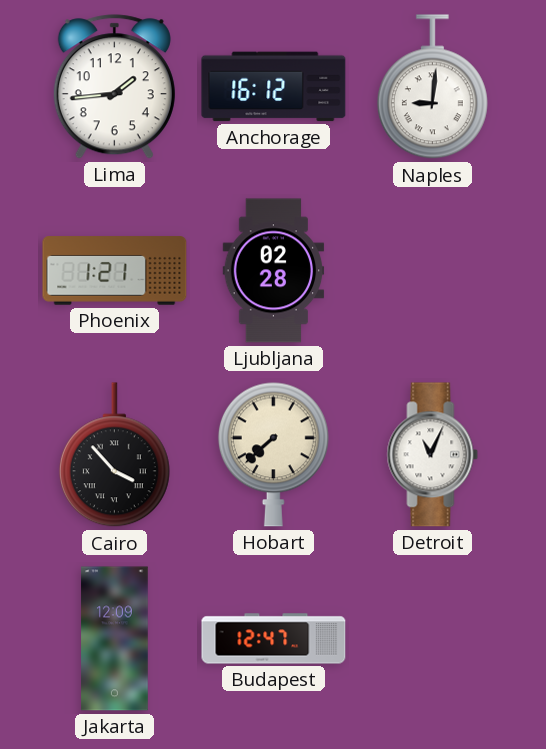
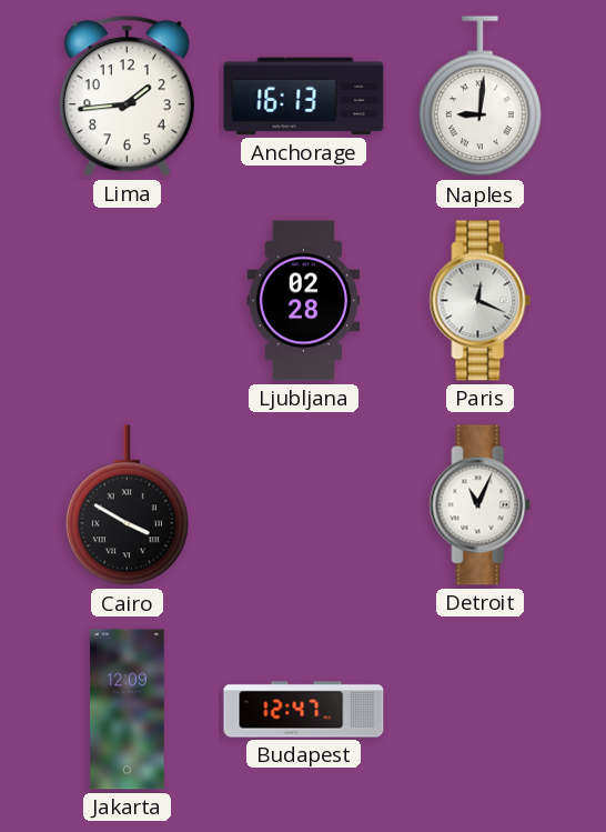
Anchorage: 16:12 -> 16:13
Phoenix: 1:21 -> none
Paris: none -> 12:19
Cairo: 3:53 -> 3:50
Hobart: 7:38 -> none
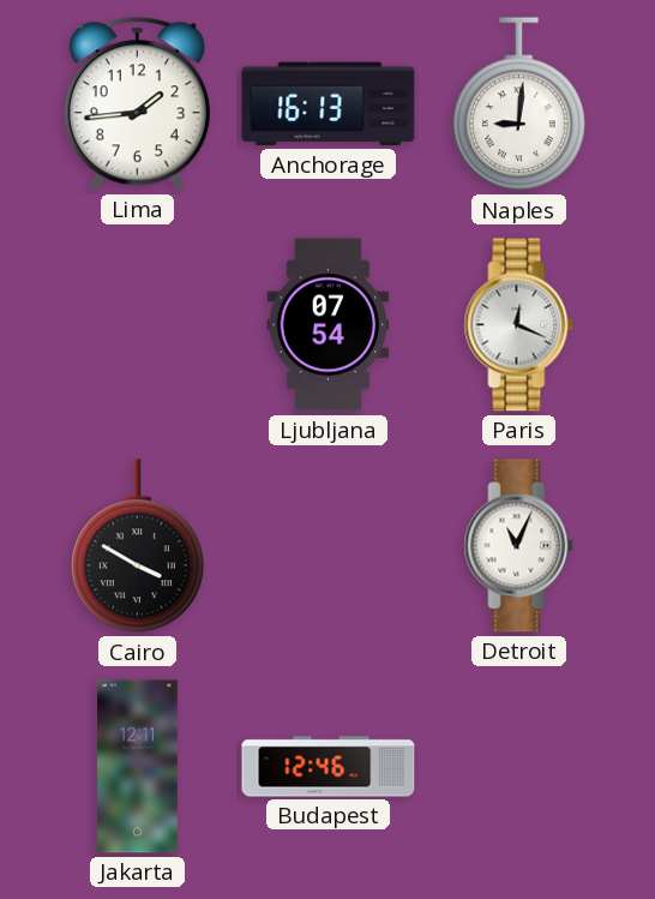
Ljubljana: 02:28 -> 07:54
Jakarta: 12:09 -> 12:11
Budapest: 12:47 -> 12:46
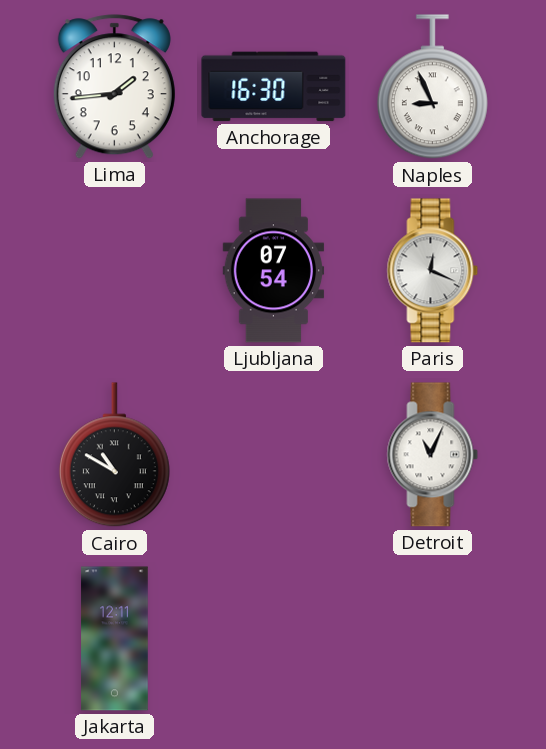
Anchorage: 16:13 -> 16:30
Naples: 9:01 -> 8:56
Cairo: 3:50 -> 10:50
Budapest: 12:46 -> none
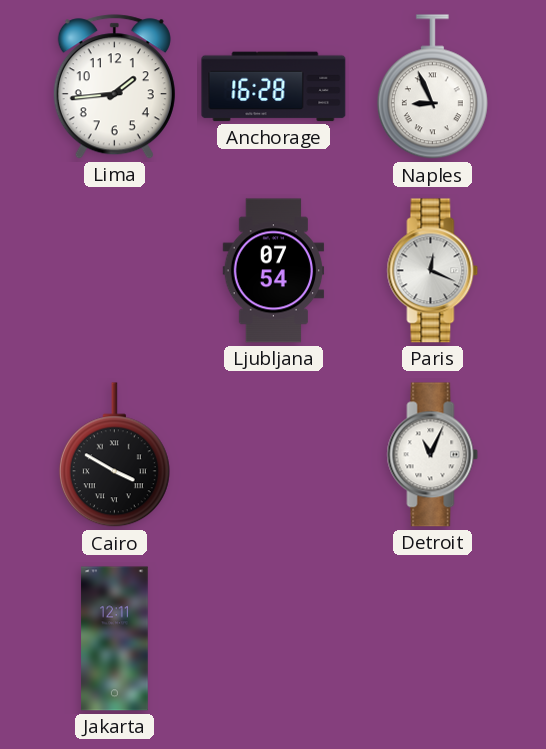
Anchorage: 16:30 -> 16:28
Cairo: 10:50 -> 3:50
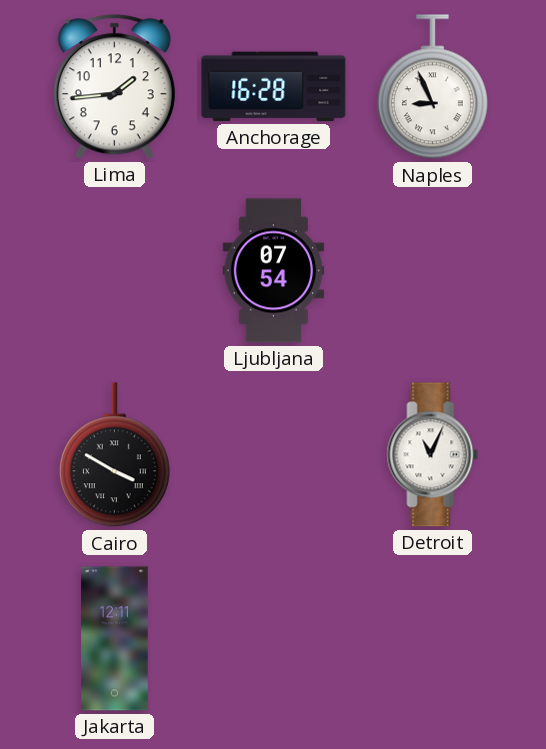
Paris: 12:19 -> none
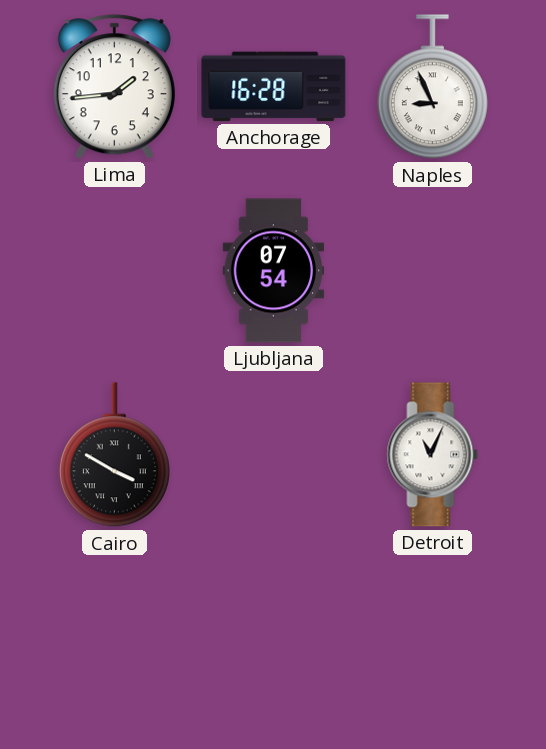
Jakarta: 12:11 -> none
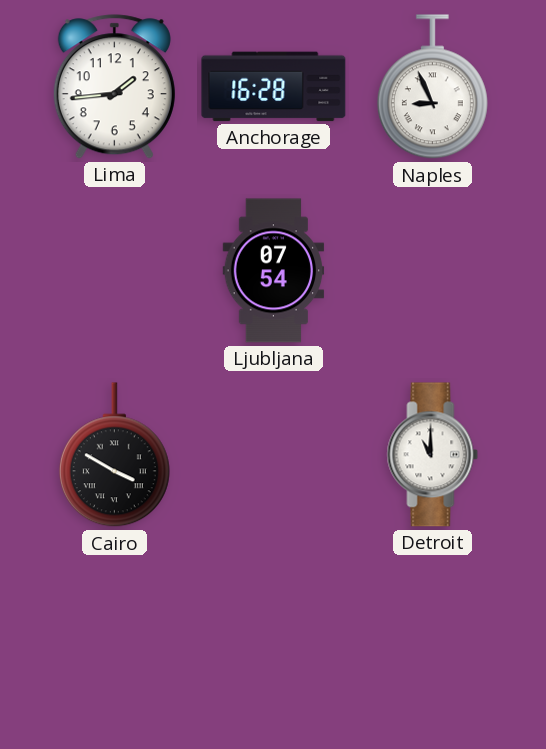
Detroit: 11:04 -> 11:00
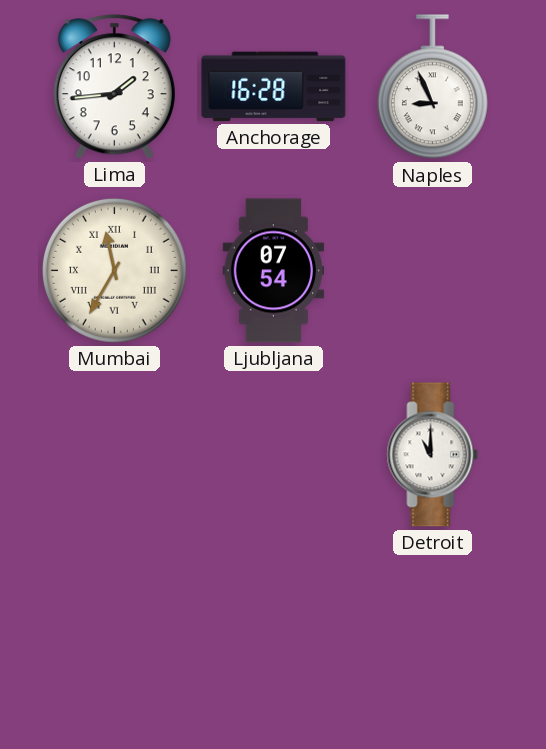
Mumbai: none -> 11:35
Cairo: 3:50 -> none
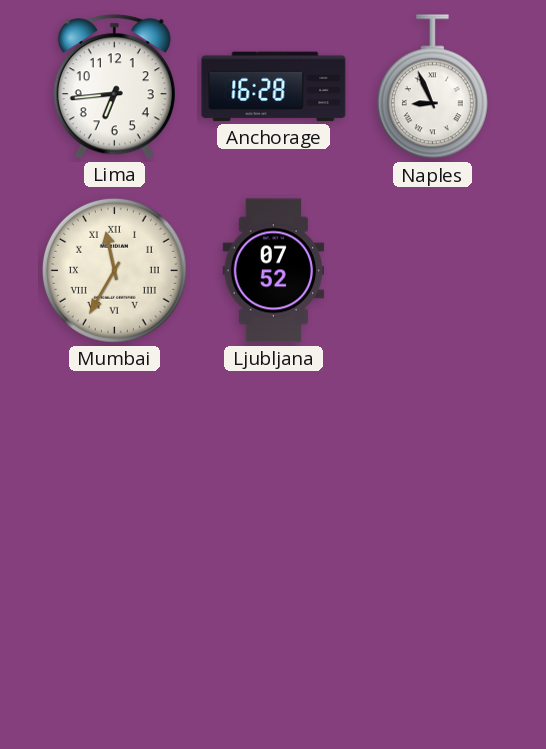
Lima: 1:44 -> 6:44
Ljubljana: 07:54 -> 07:52
Detroit: 11:00 -> none
